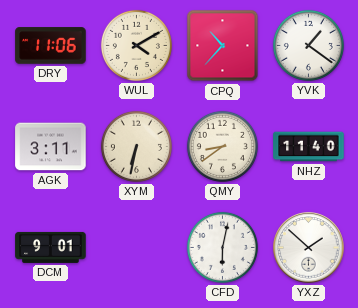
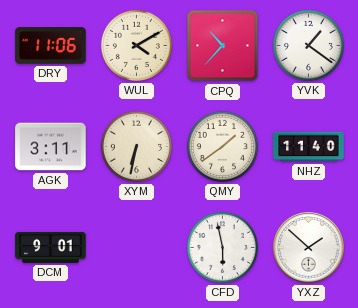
QMY: 8:39 -> 1:39
CFD: 6:02 -> 5:58
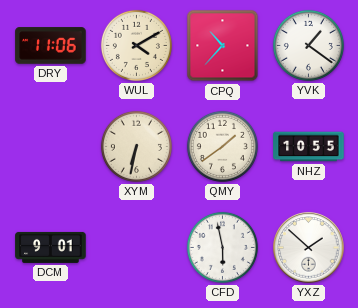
AGK: 3:11 -> none
NHZ: 11:40 -> 10:55
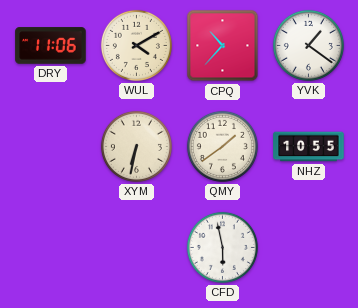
DCM: 9:01 -> none
YXZ: 1:52 -> none
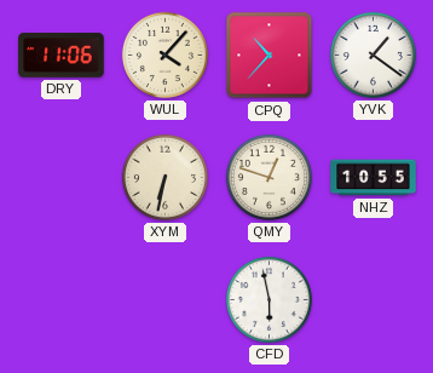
WUL: 4:10 -> 4:07
QMY: 1:39 -> 12:48
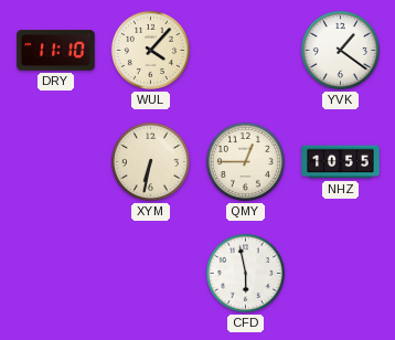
DRY: 11:06 -> 11:10
CPQ: 10:37 -> none
QMY: 12:48 -> 12:45
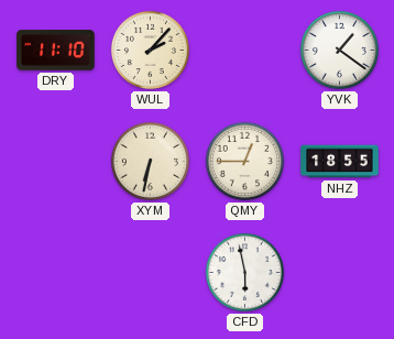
WUL: 4:07 -> 2:07
NHZ: 10:55 -> 18:55
